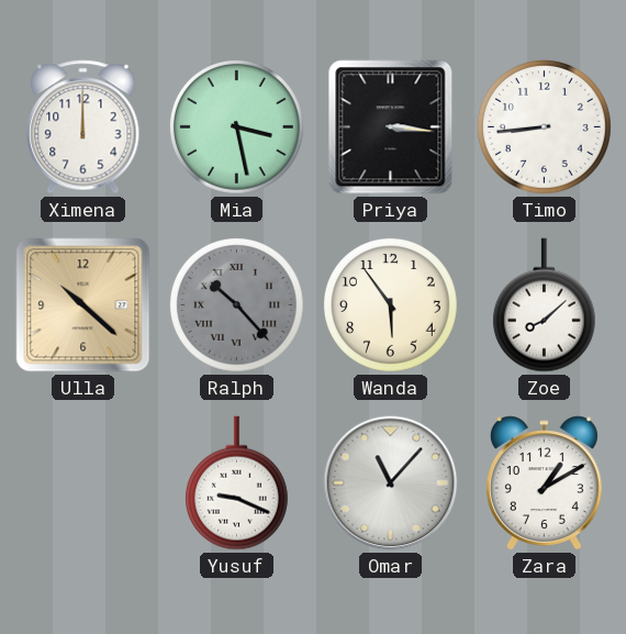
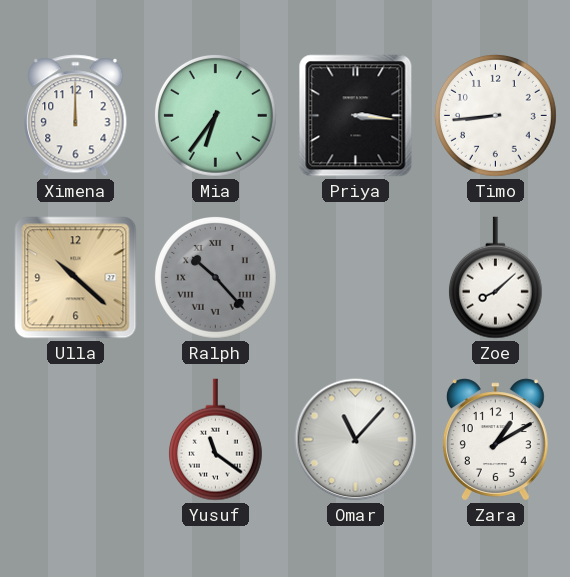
Mia: 3:28 -> 6:36
Wanda: 5:54 -> none
Yusuf: 9:19 -> 11:21
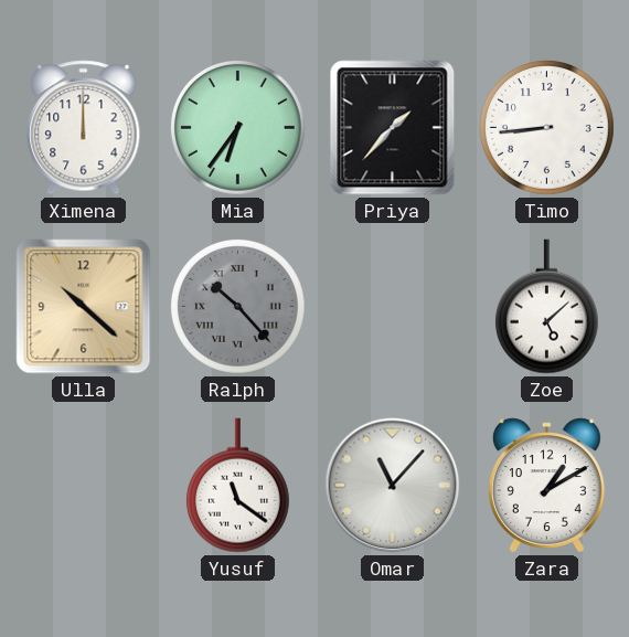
Priya: 3:16 -> 1:37
Zoe: 8:08 -> 5:08
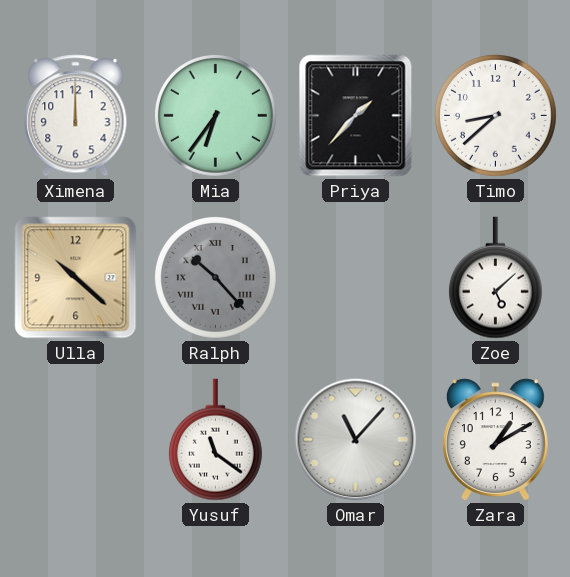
Timo: 8:44 -> 8:38
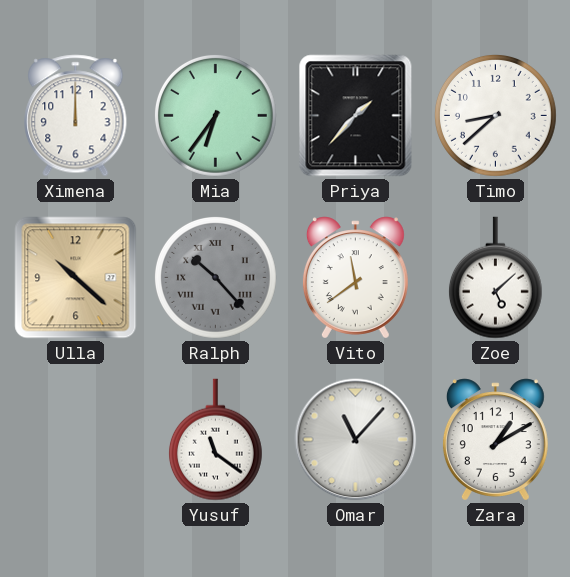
Vito: none -> 11:39
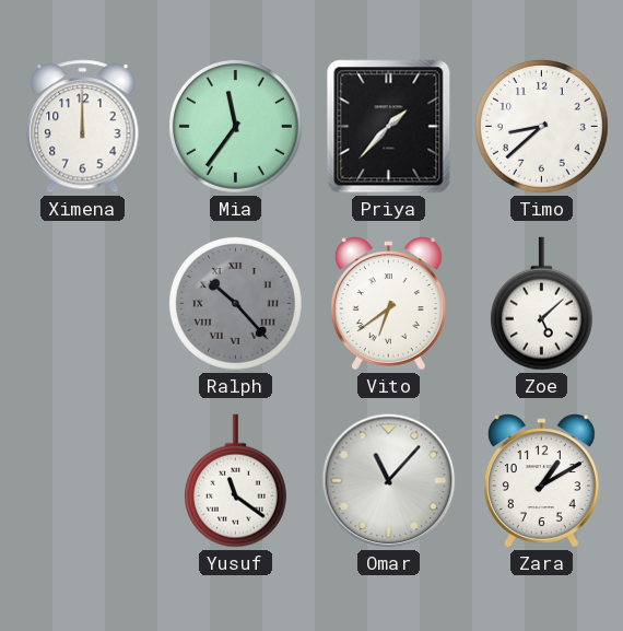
Mia: 6:36 -> 11:36
Ulla: 10:22 -> none
Vito: 11:39 -> 6:39
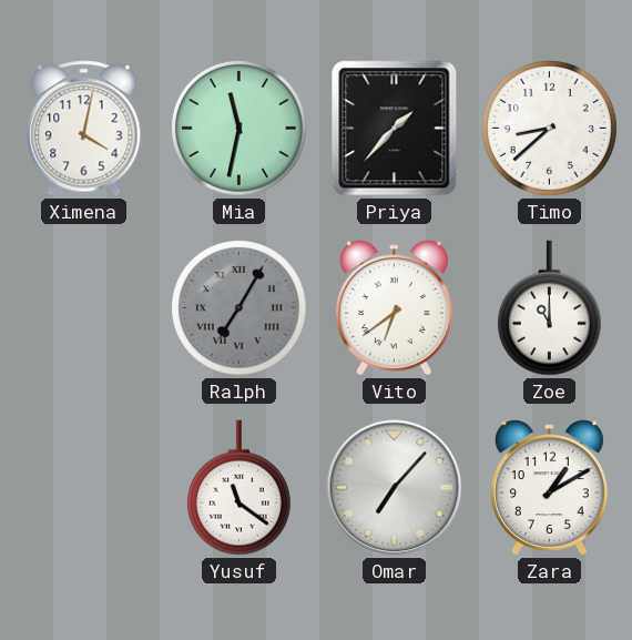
Ximena: 12:00 -> 4:02
Mia: 11:36 -> 11:32
Ralph: 10:23 -> 7:05
Zoe: 5:08 -> 11:00
Omar: 11:07 -> 7:07
